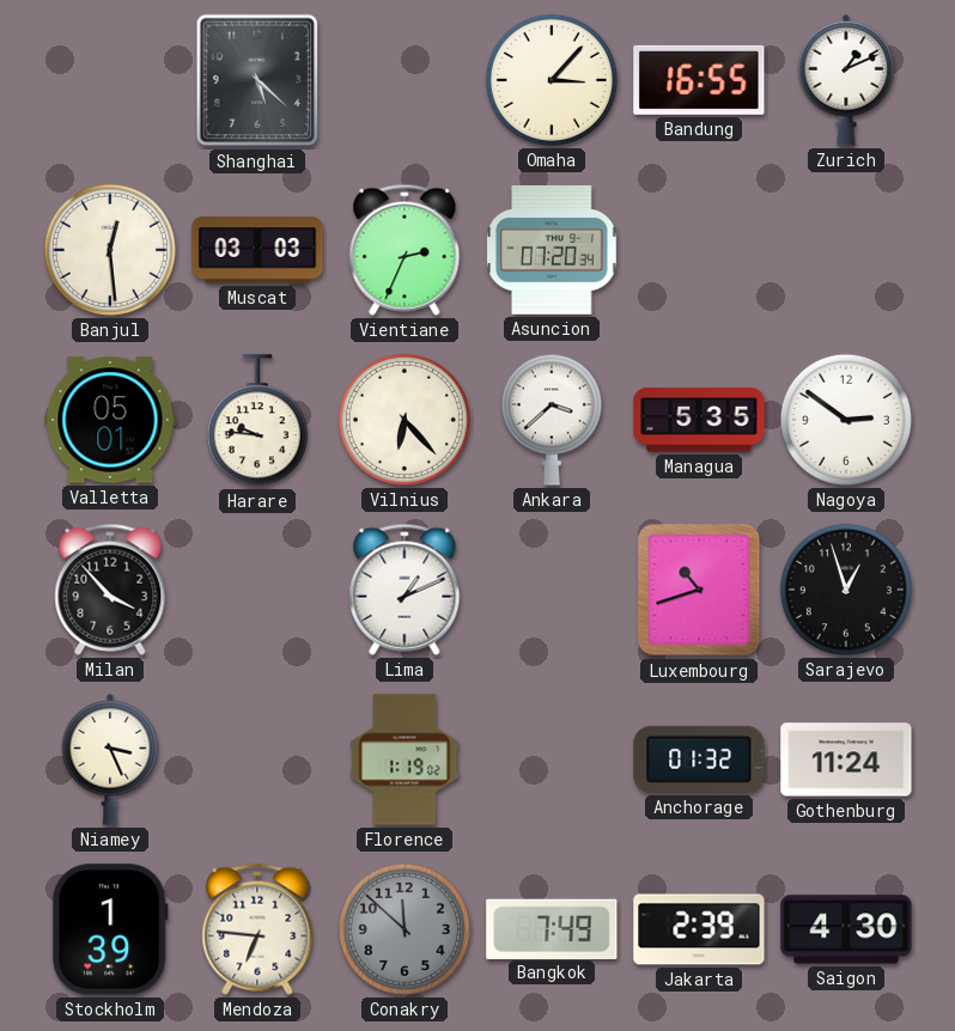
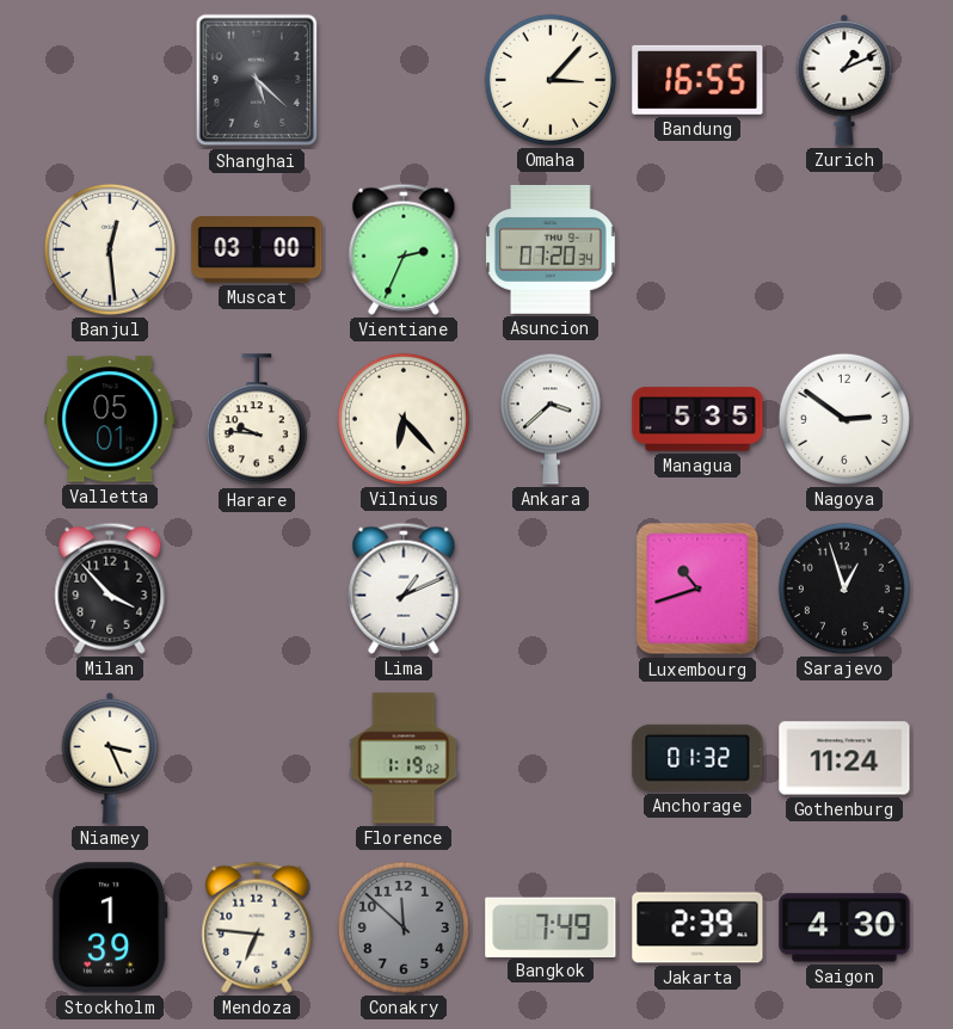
Muscat: 03:03 -> 03:00
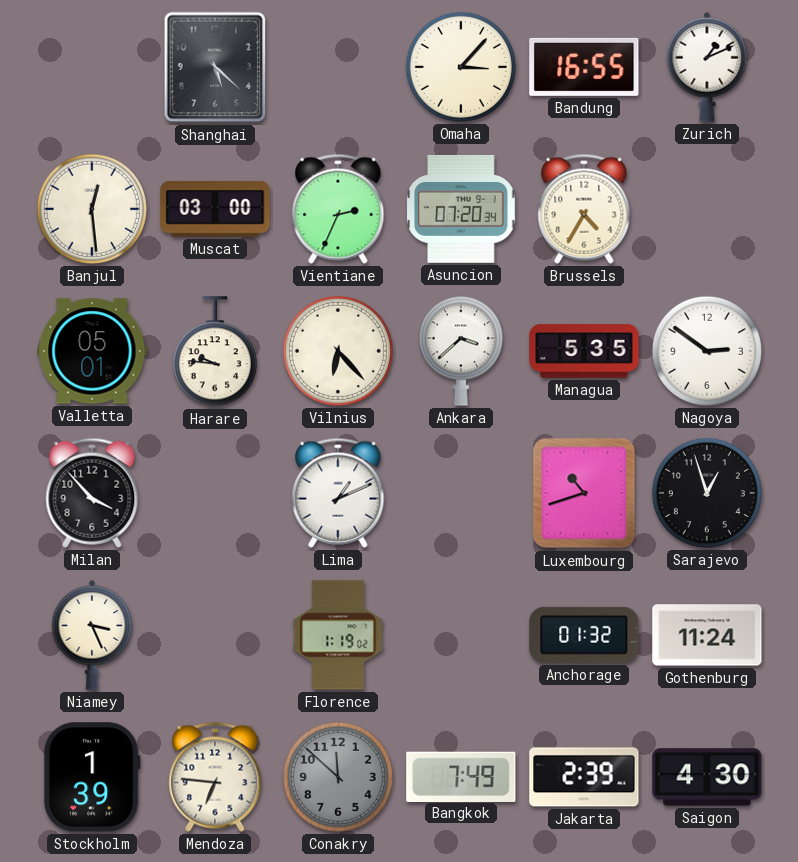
Brussels: none -> 4:35
